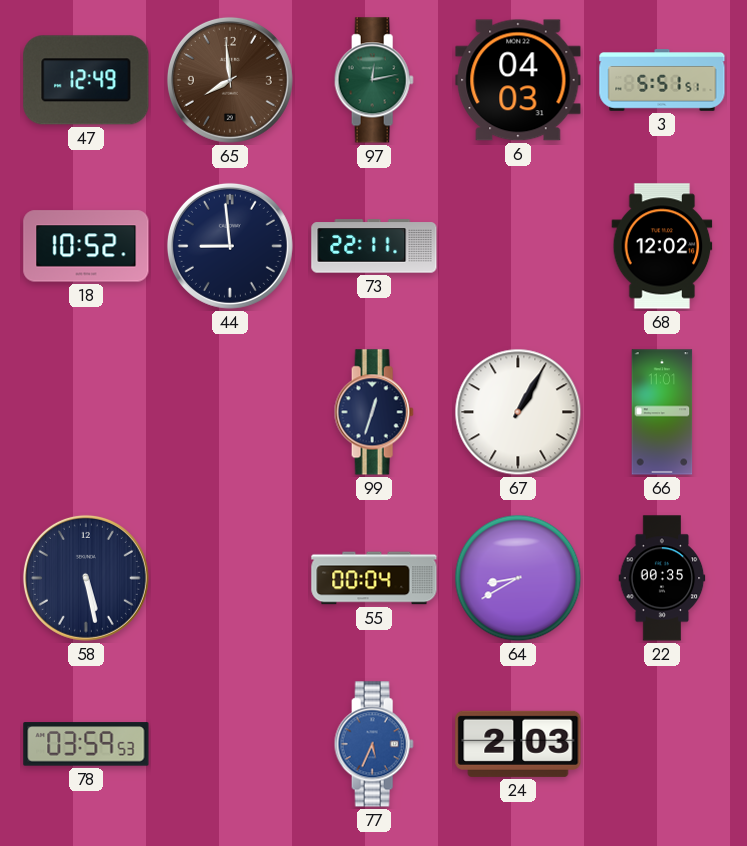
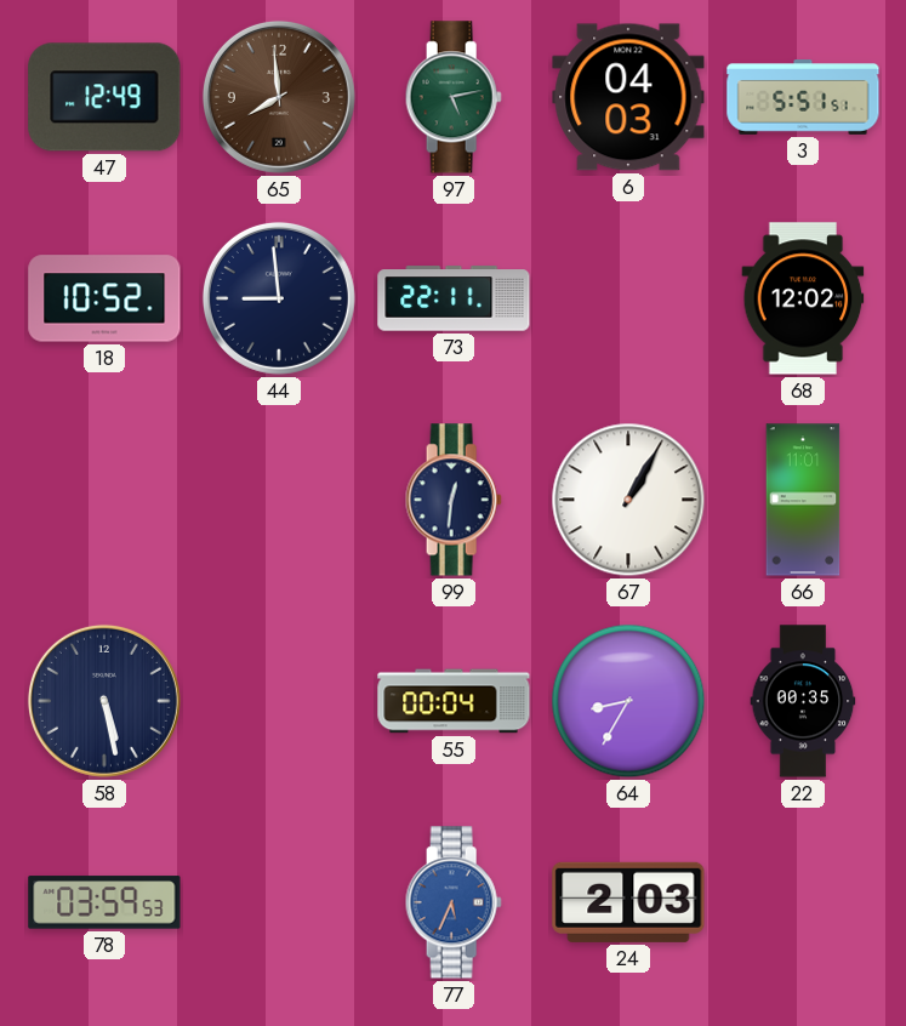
97: 12:13 -> 5:13
99: 12:33 -> 12:31
64: 8:40 -> 8:35
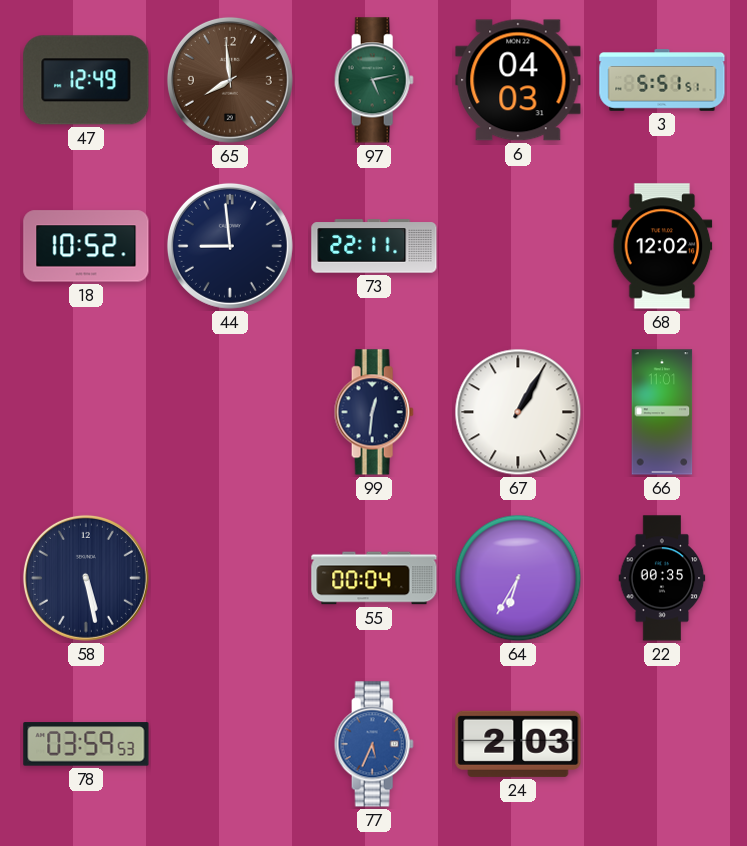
64: 8:35 -> 6:35
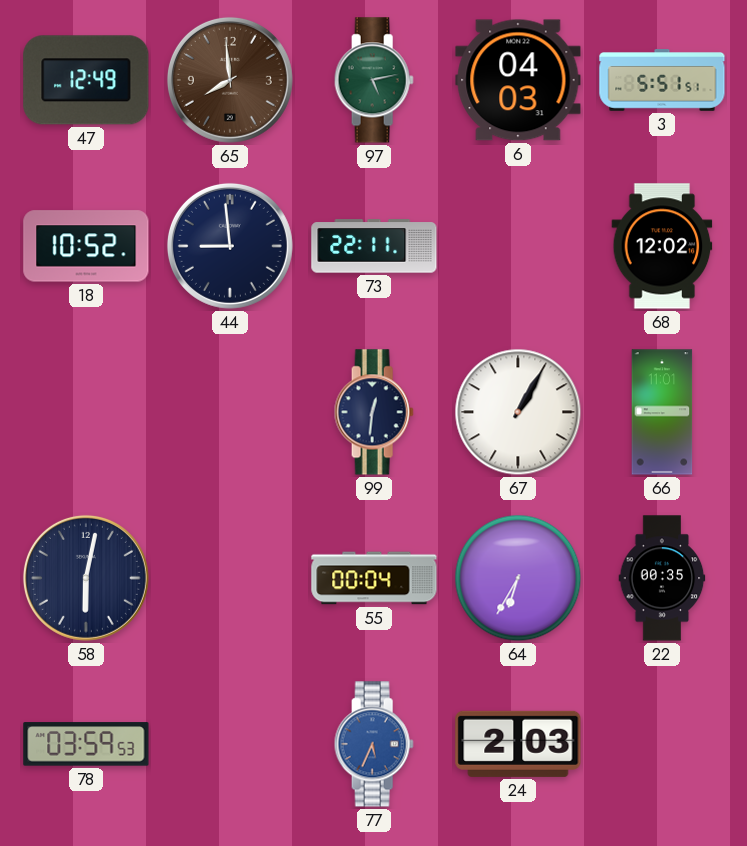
58: 5:28 -> 6:02
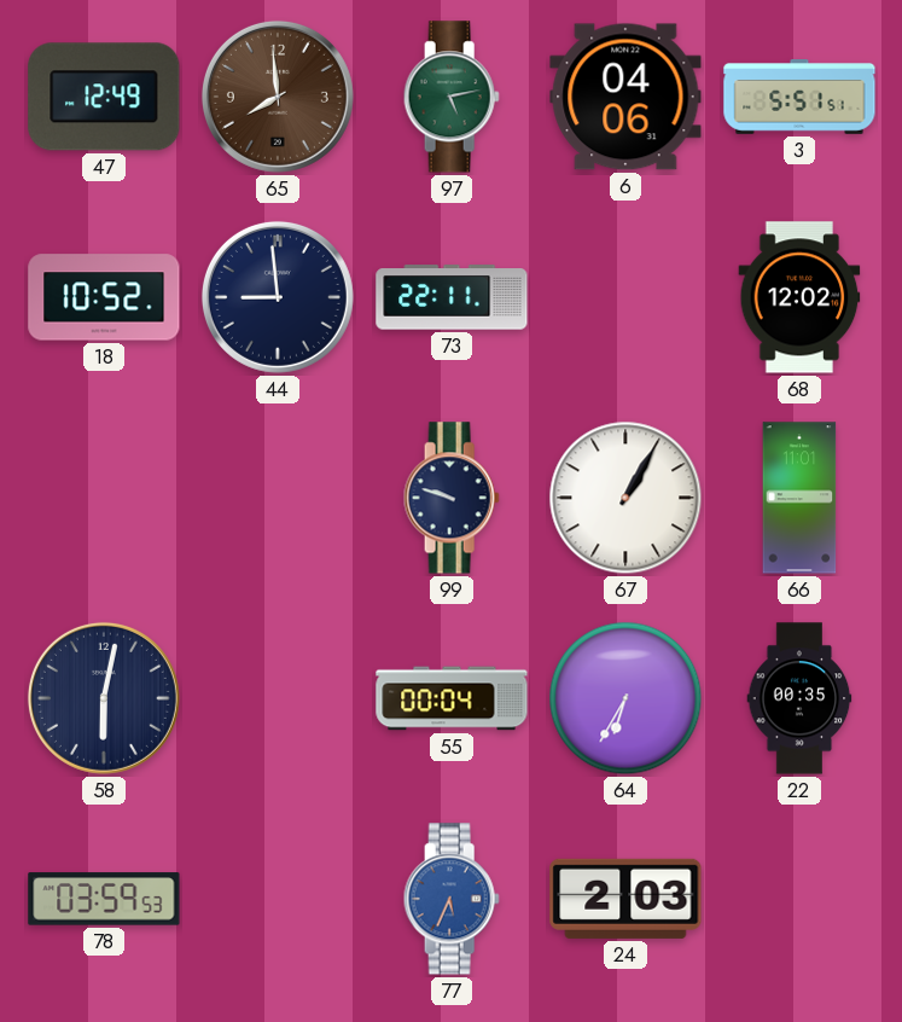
6: 04:03 -> 04:06
99: 12:31 -> 9:48
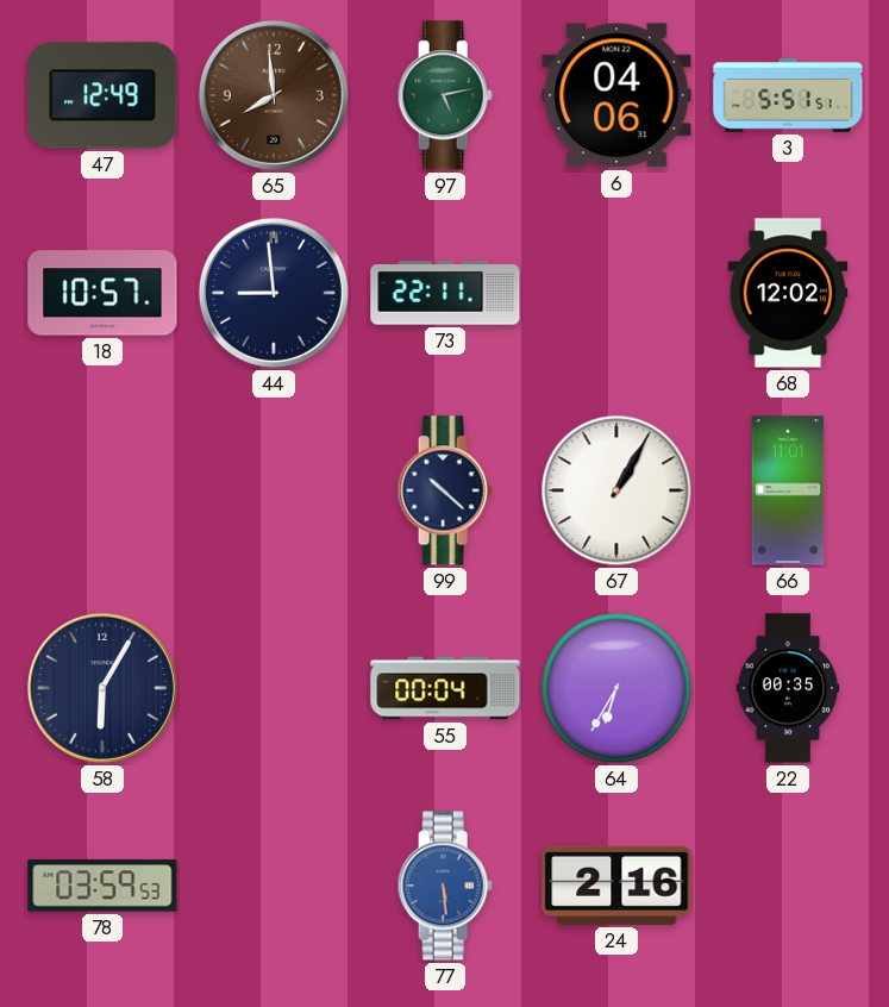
18: 10:52 -> 10:57
99: 9:48 -> 10:22
58: 6:02 -> 6:05
77: 5:34 -> 5:29
24: 2:03 -> 2:16
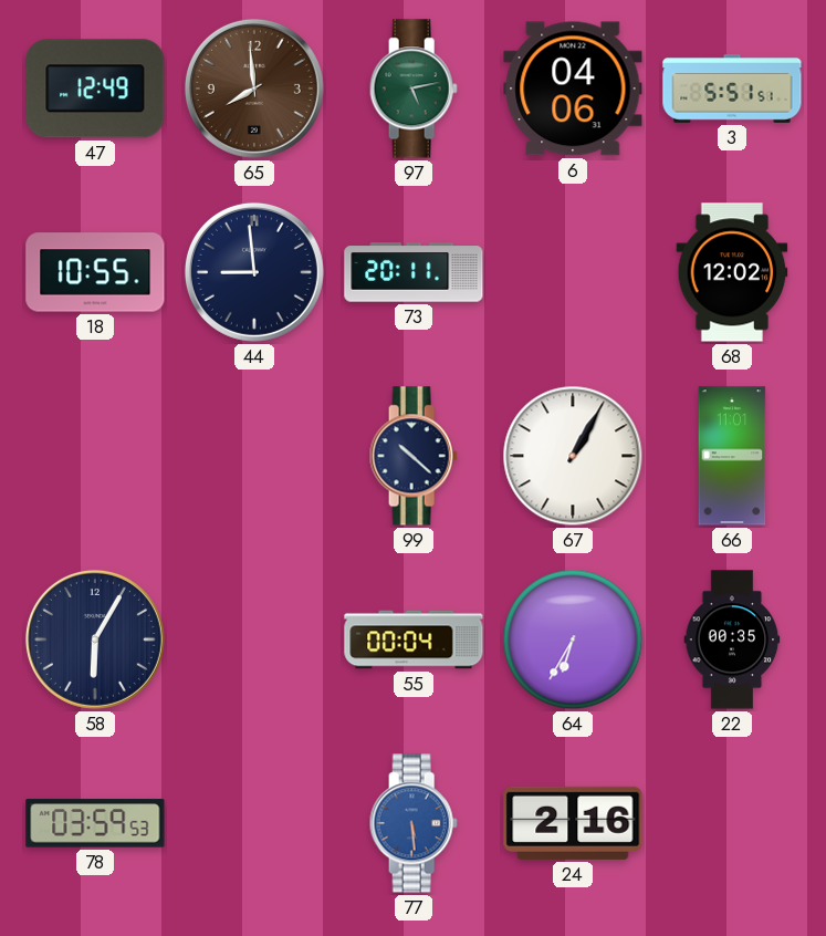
18: 10:57 -> 10:55
73: 22:11 -> 20:11
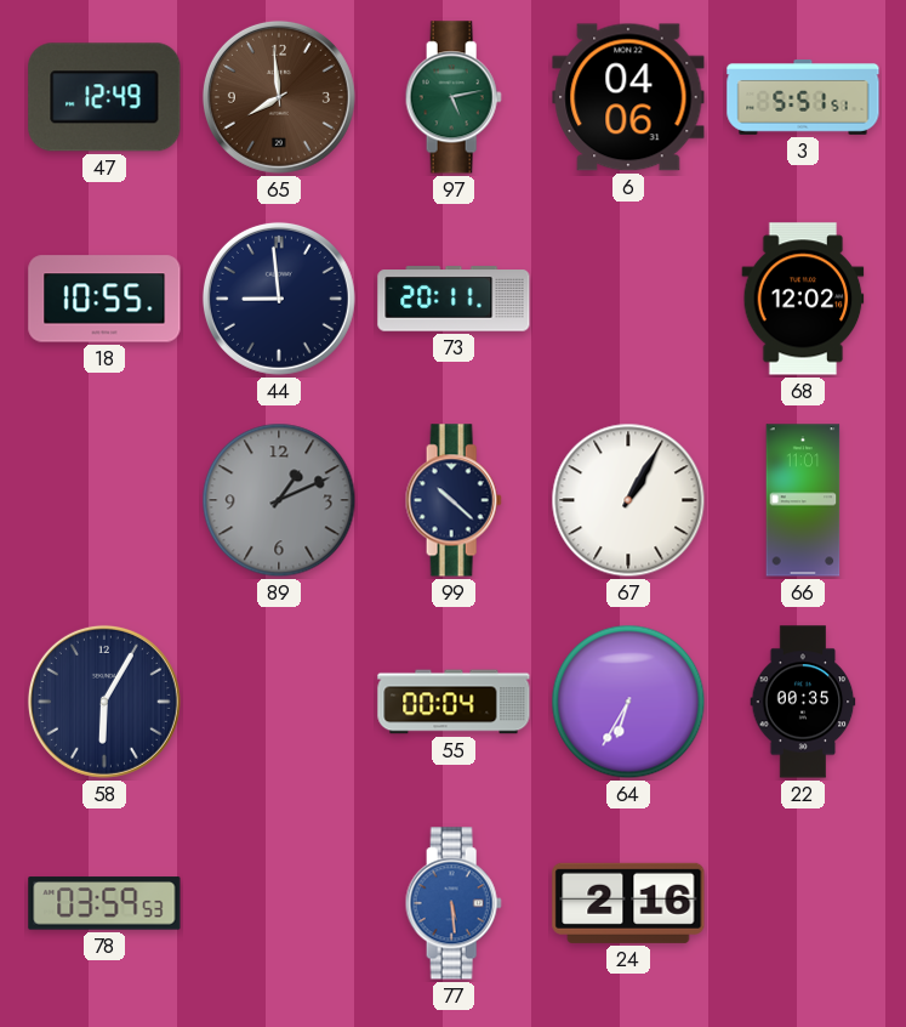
89: none -> 1:11
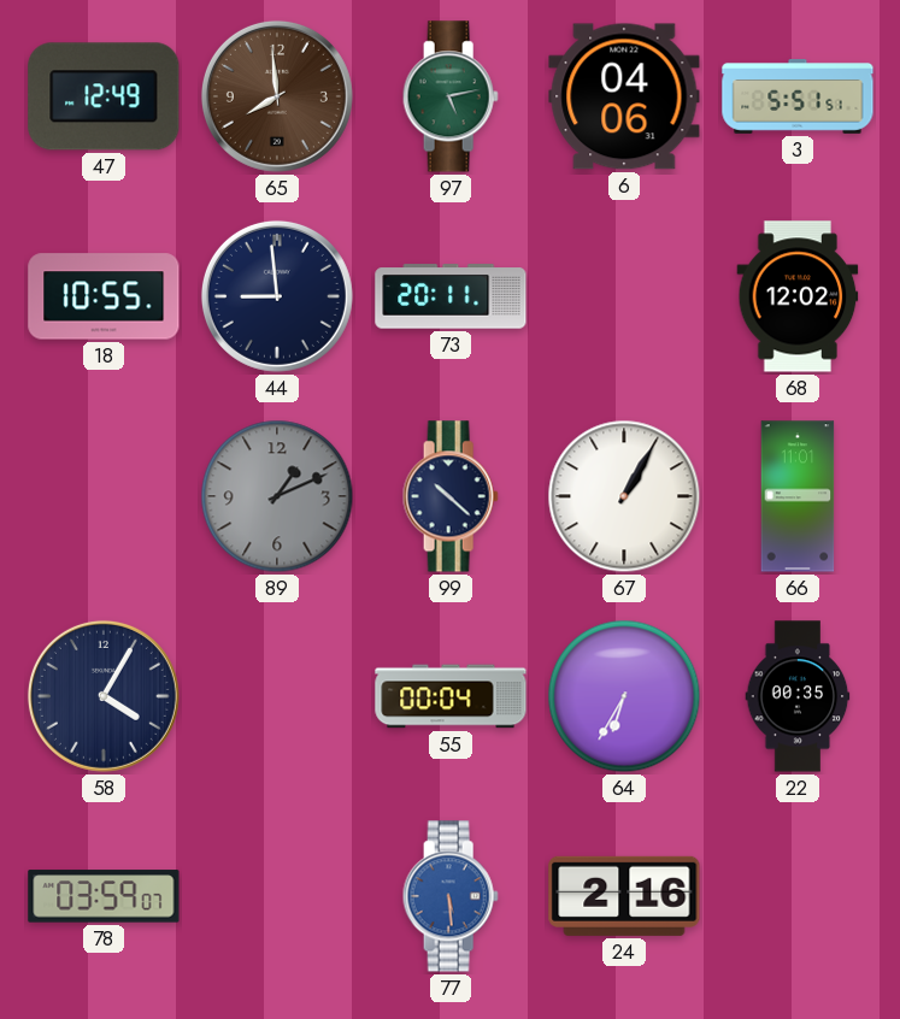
58: 6:05 -> 4:05
78: 03:59:53 -> 03:59:07
